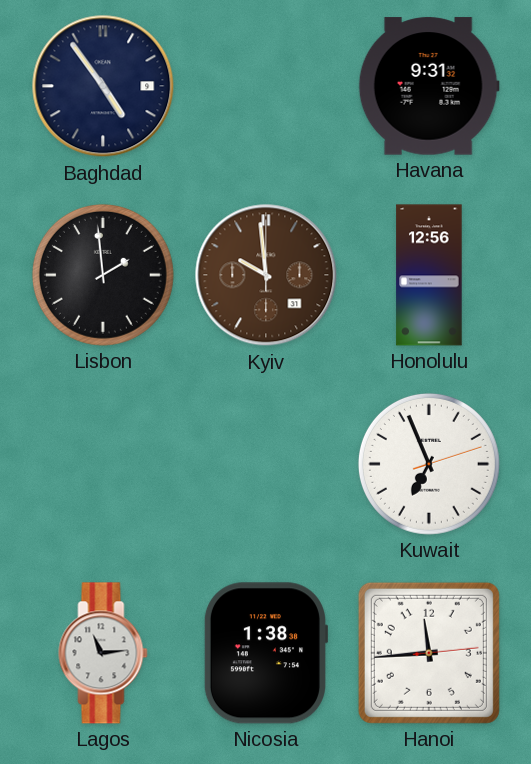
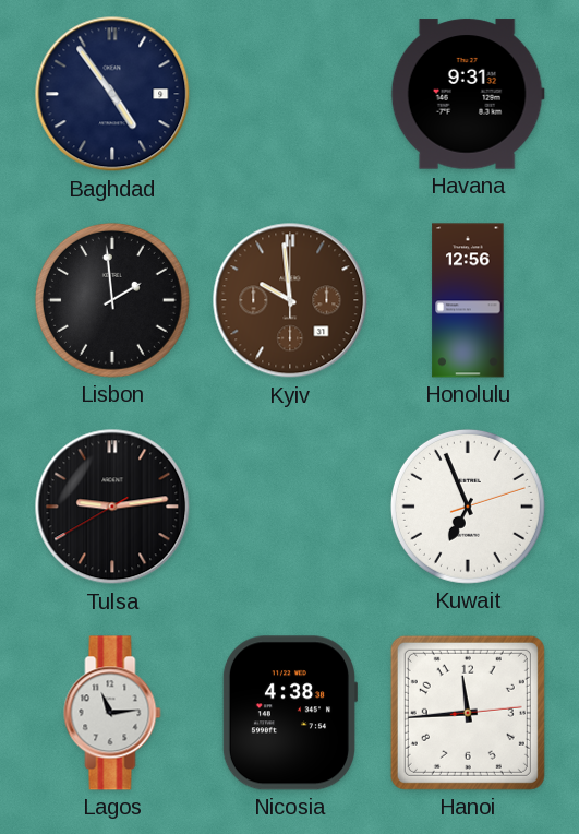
Tulsa: none -> 9:13
Nicosia: 1:38 -> 4:38
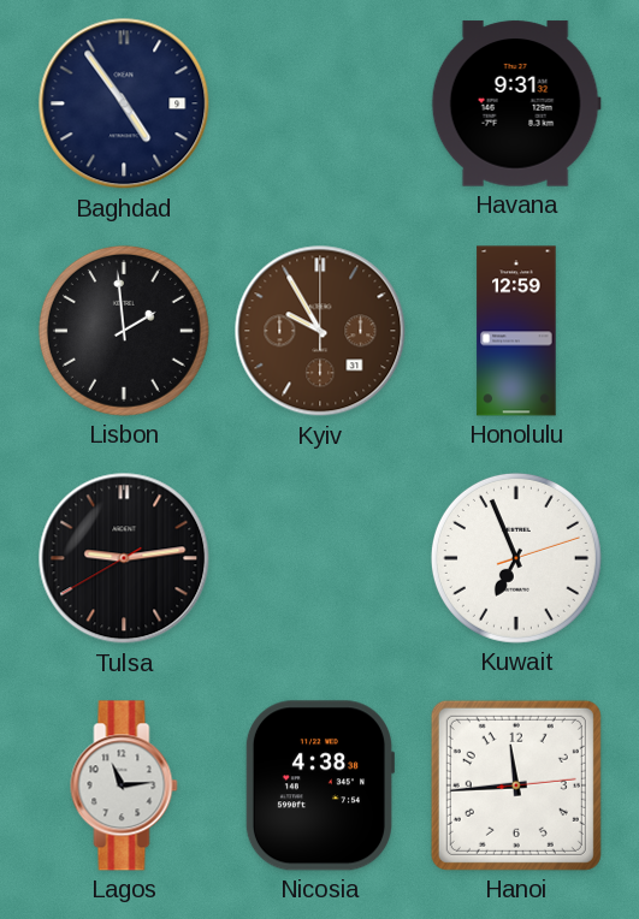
Kyiv: 9:59 -> 9:55
Honolulu: 12:56 -> 12:59
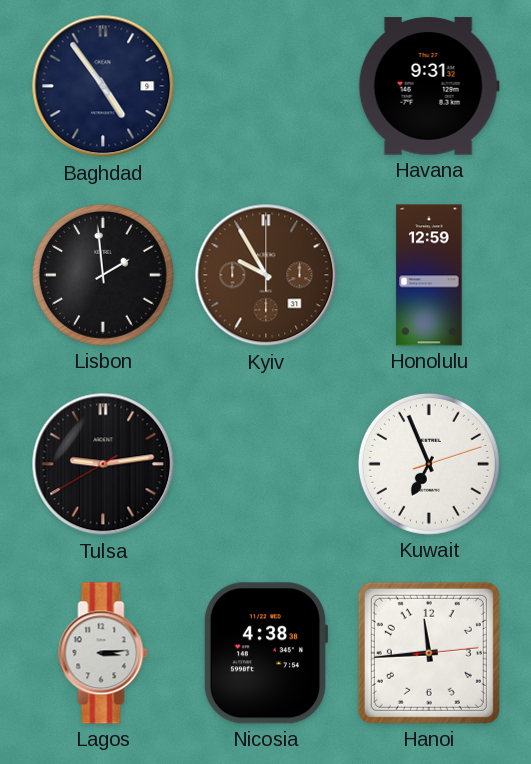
Lagos: 11:14 -> 3:14
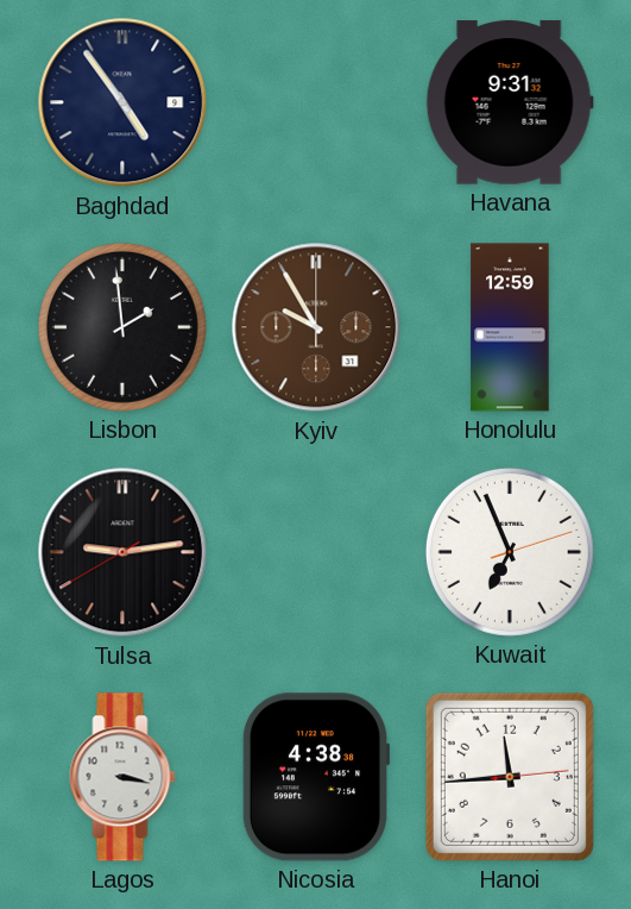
Lagos: 3:14 -> 3:17
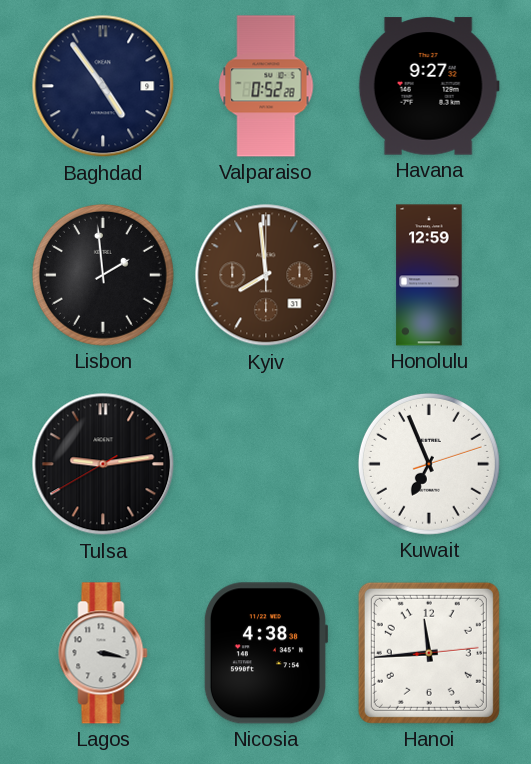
Valparaiso: none -> 0:52
Havana: 9:31 -> 9:27
Kyiv: 9:55 -> 7:59
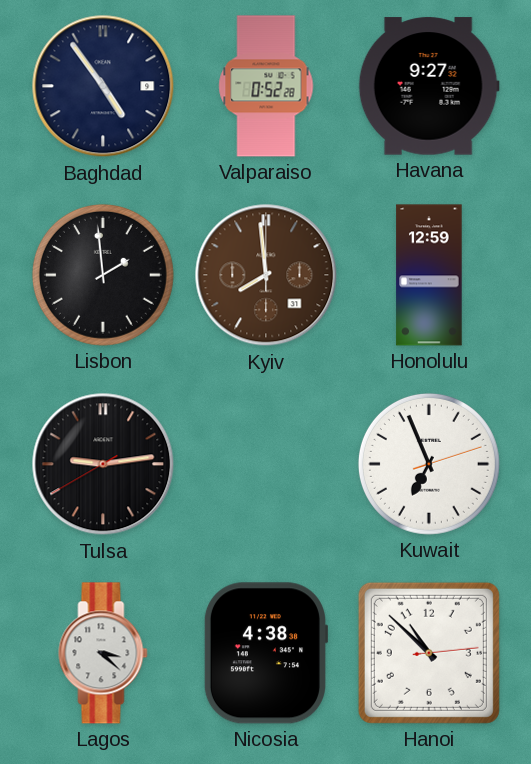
Lagos: 3:17 -> 3:22
Hanoi: 11:44 -> 10:52
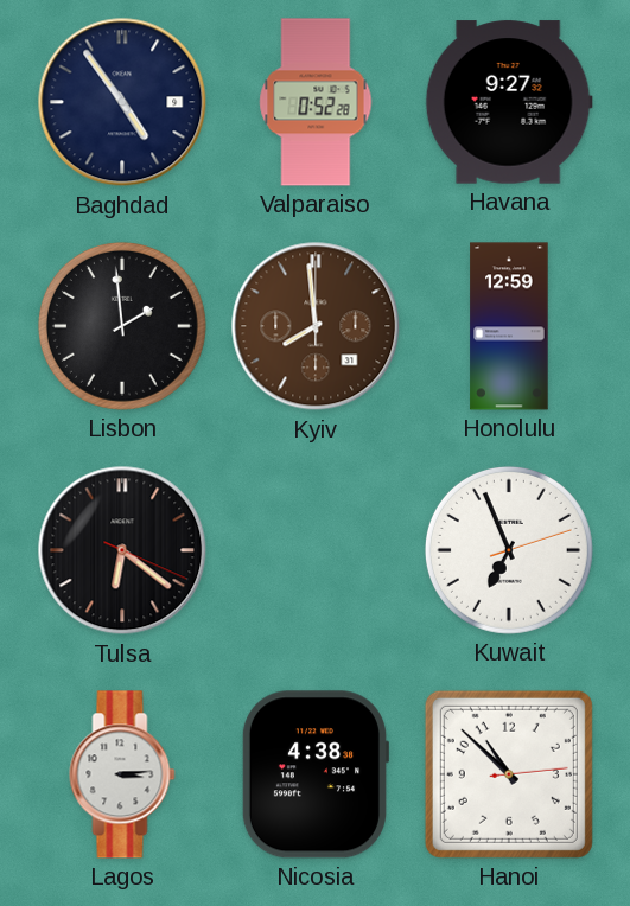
Tulsa: 9:13 -> 6:21
Lagos: 3:22 -> 3:14
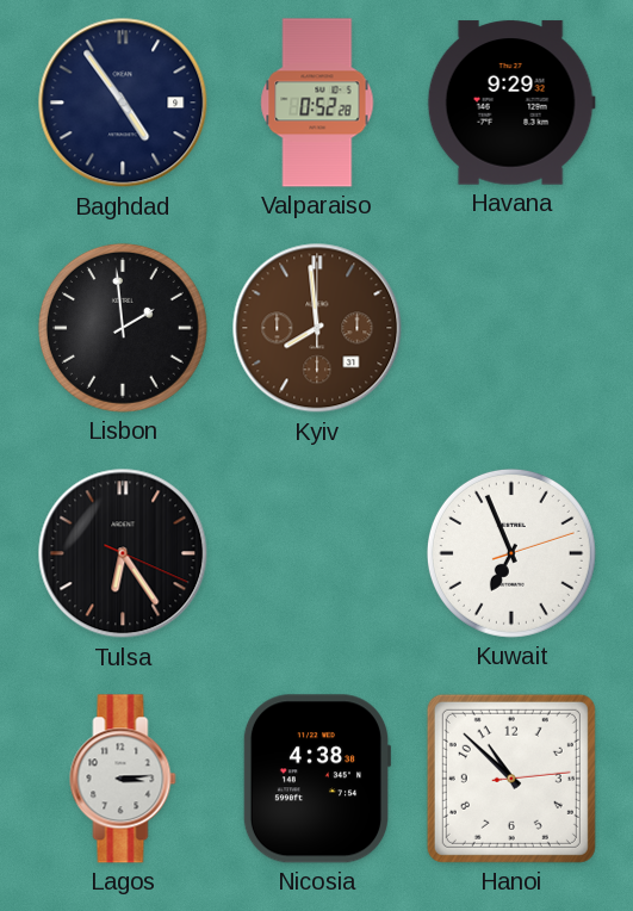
Havana: 9:27 -> 9:29
Honolulu: 12:59 -> none
Tulsa: 6:21 -> 6:24
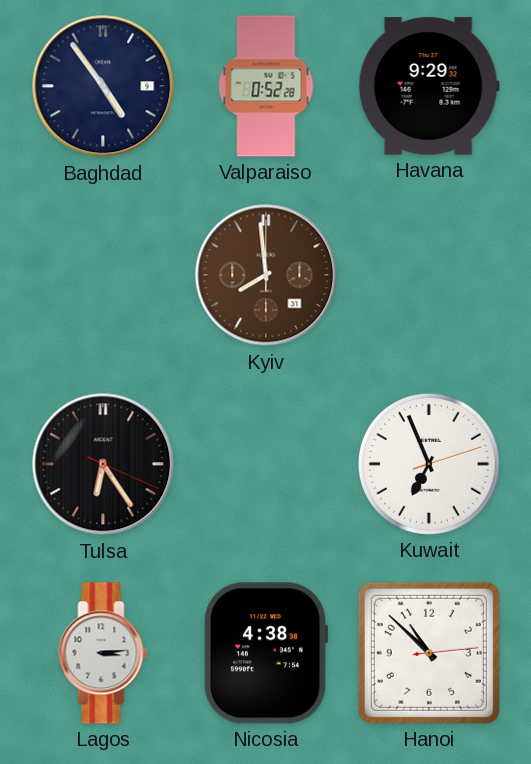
Lisbon: 1:59 -> none
